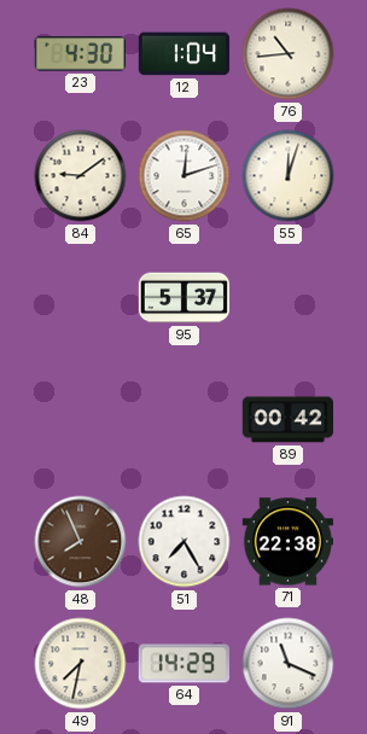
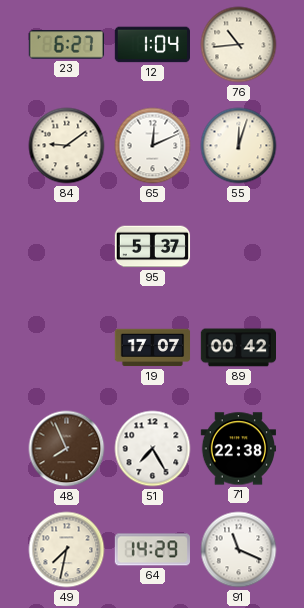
23: 4:30 -> 6:27
65: 12:12 -> 12:11
19: none -> 17:07
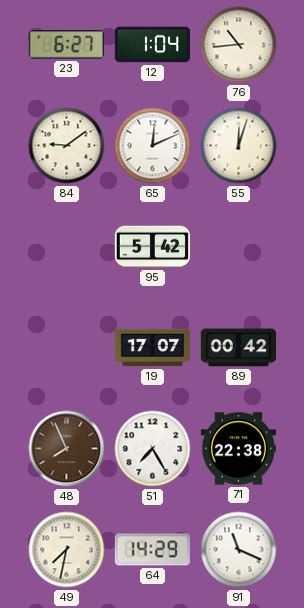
95: 5:37 -> 5:42
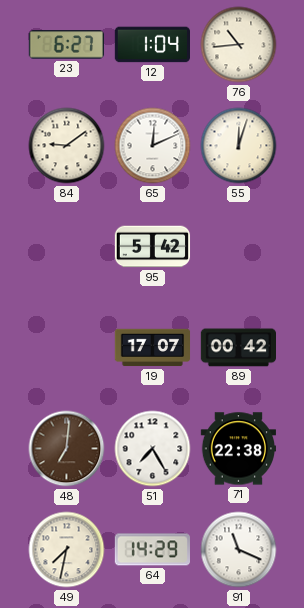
48: 7:56 -> 7:01
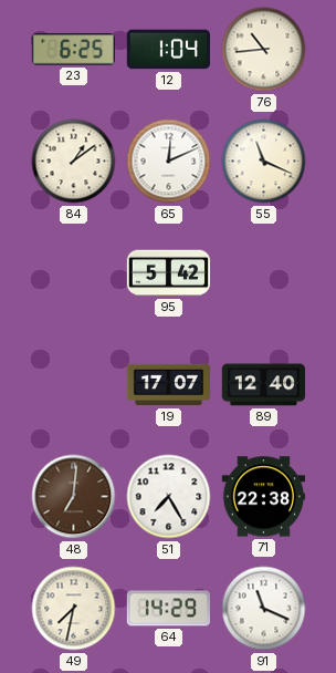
23: 6:27 -> 6:25
84: 9:09 -> 1:09
55: 12:03 -> 11:19
89: 00:42 -> 12:40
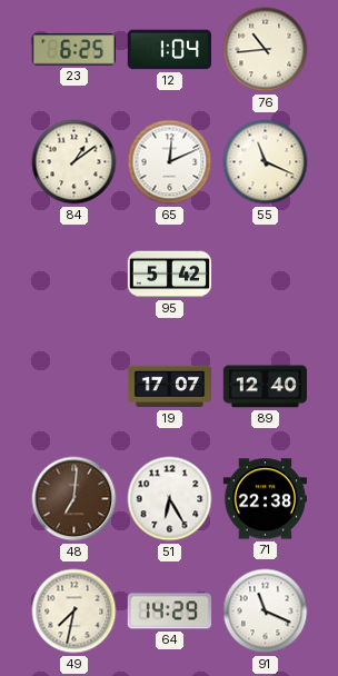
51: 7:25 -> 6:25
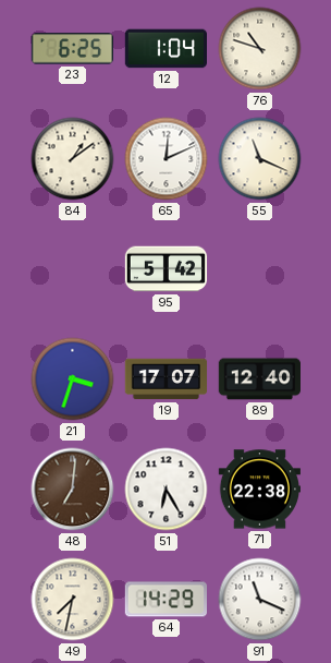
76: 10:44 -> 10:48
21: none -> 3:33
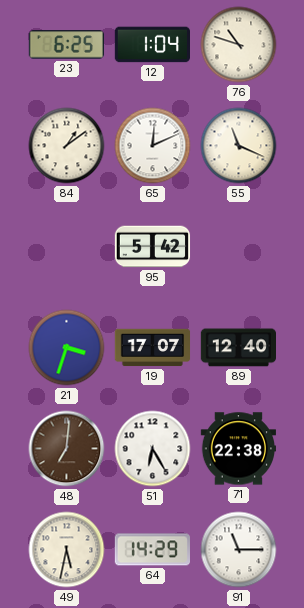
49: 7:32 -> 5:32
91: 11:19 -> 11:15
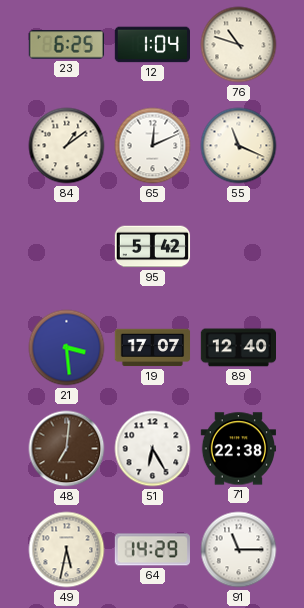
21: 3:33 -> 3:29
